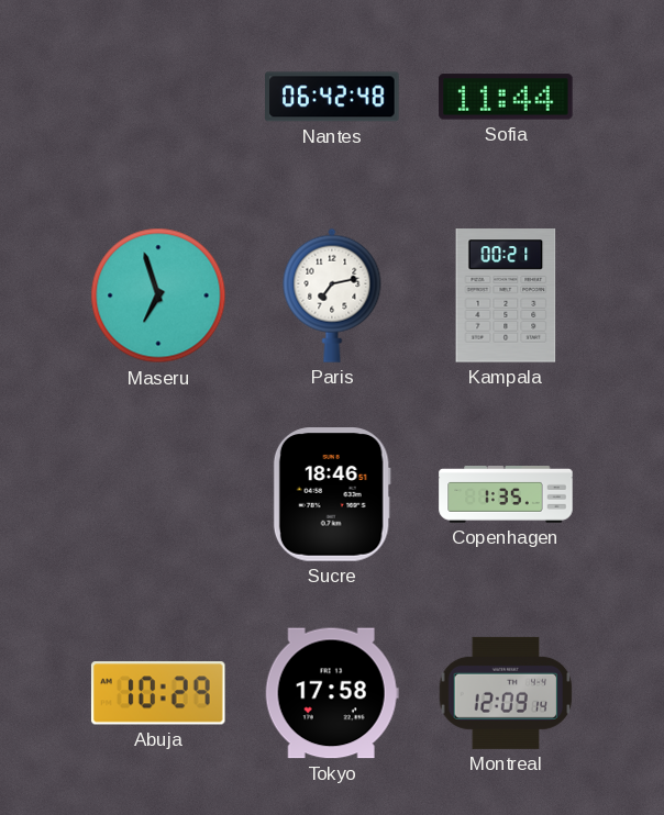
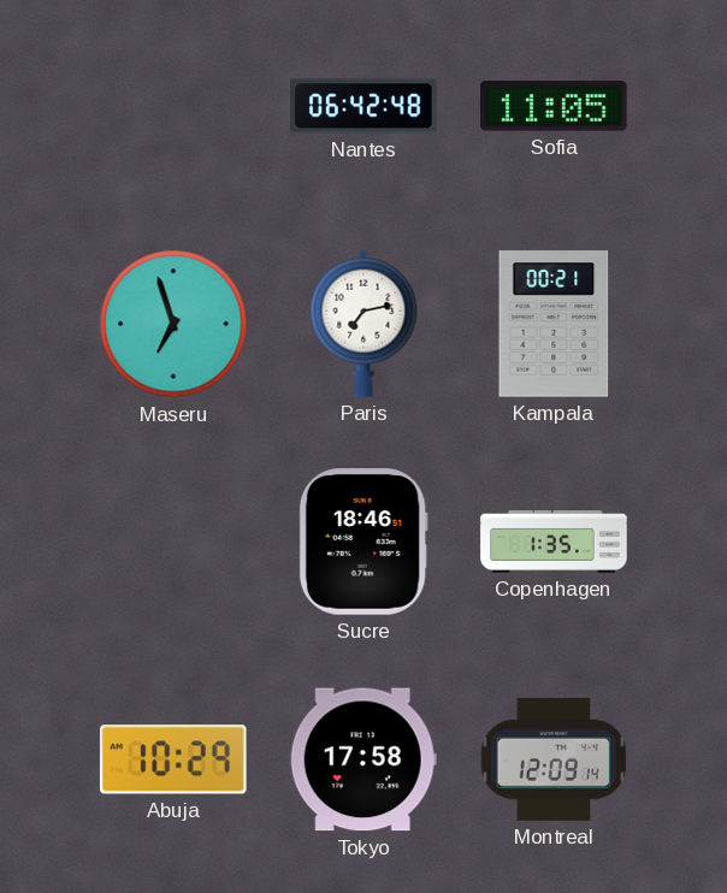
Sofia: 11:44 -> 11:05
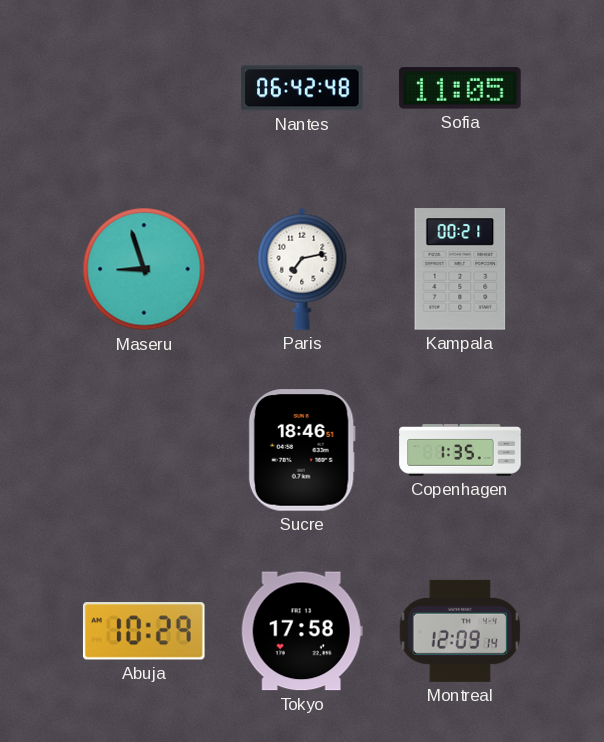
Maseru: 6:57 -> 8:57
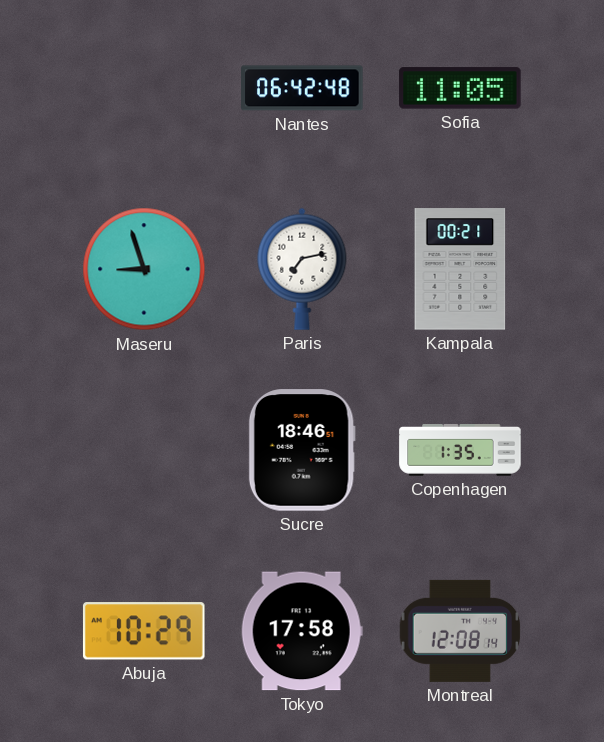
Montreal: 12:09 -> 12:08
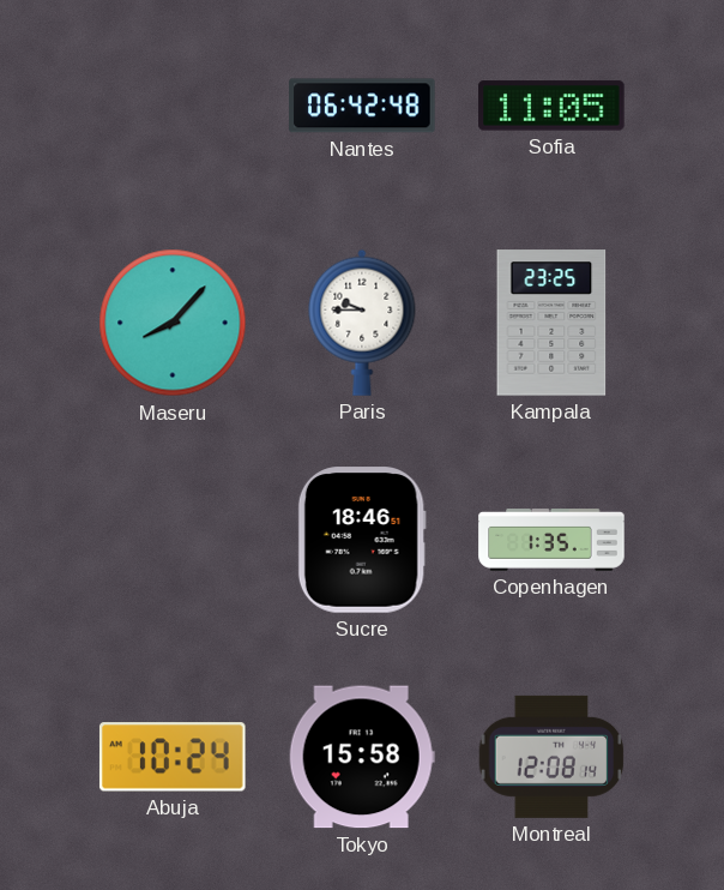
Maseru: 8:57 -> 8:07
Paris: 7:13 -> 9:45
Kampala: 00:21 -> 23:25
Abuja: 10:29 -> 10:24
Tokyo: 17:58 -> 15:58
